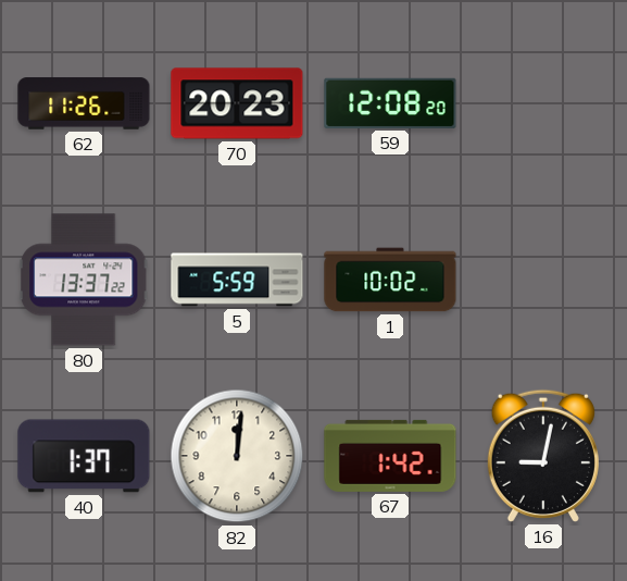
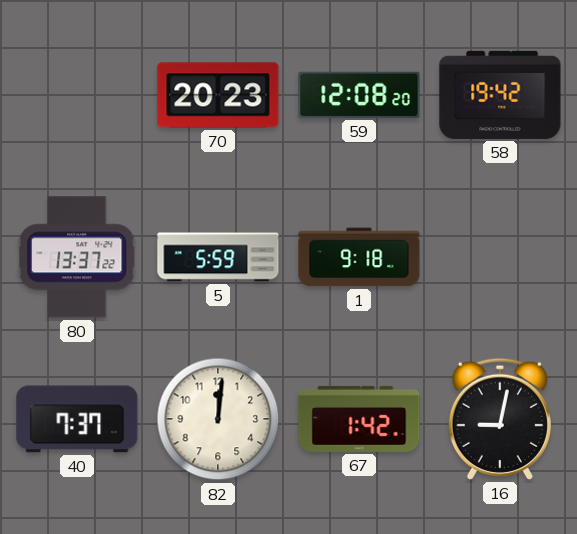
62: 11:26 -> none
58: none -> 19:42
1: 10:02 -> 9:18
40: 1:37 -> 7:37
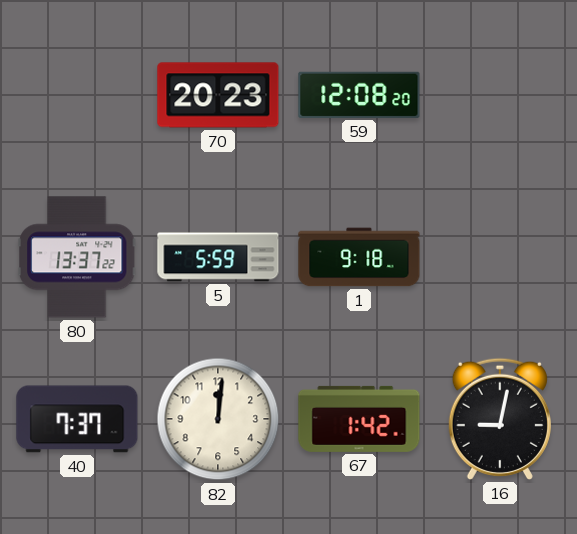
58: 19:42 -> none
